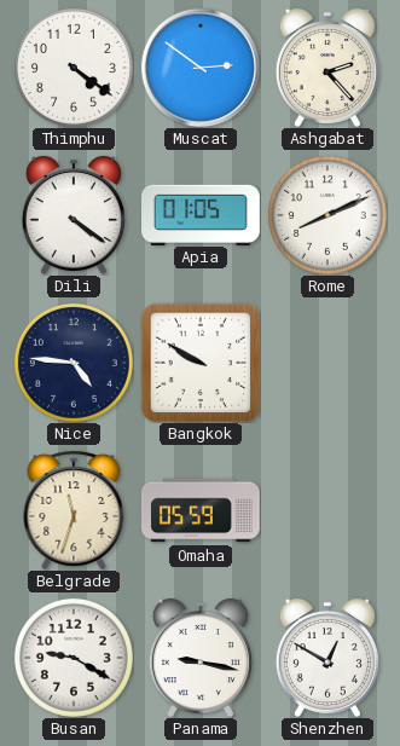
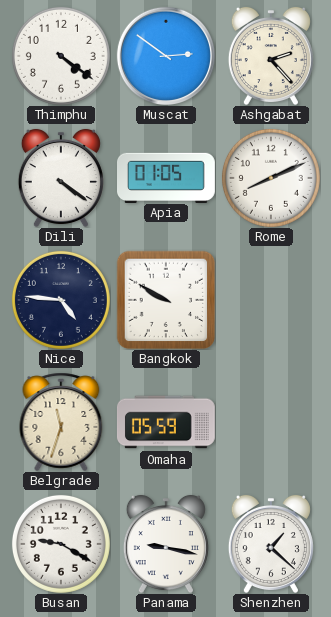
Shenzhen: 12:50 -> 1:22
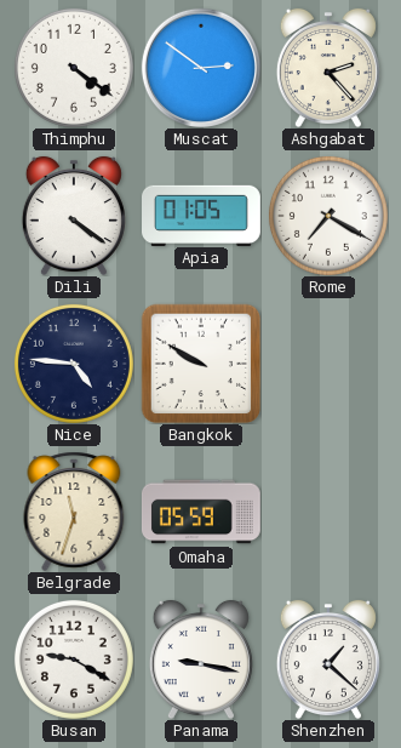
Rome: 8:11 -> 7:20
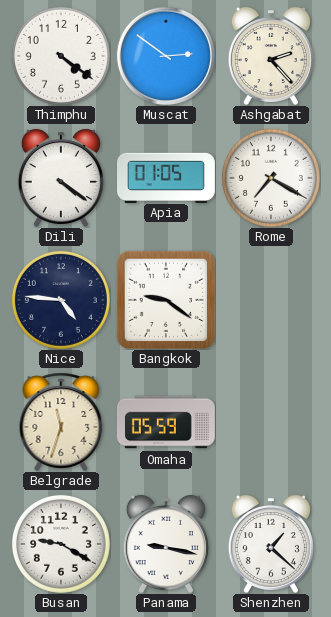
Bangkok: 9:50 -> 9:21
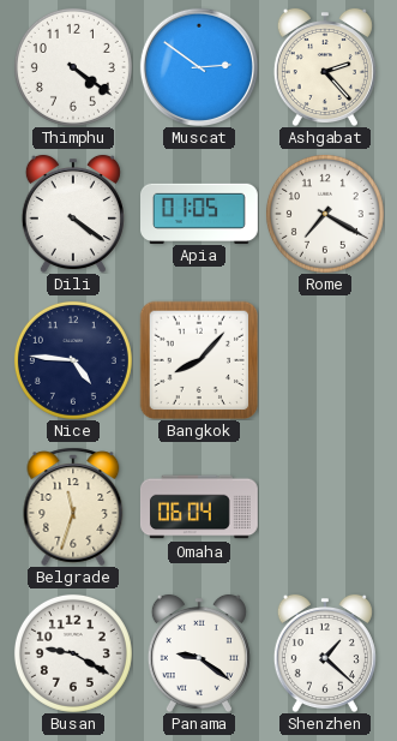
Bangkok: 9:21 -> 8:07
Omaha: 05:59 -> 06:04
Panama: 9:17 -> 9:21
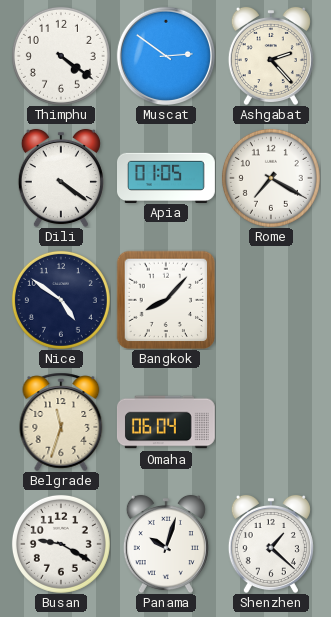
Nice: 4:46 -> 4:51
Panama: 9:21 -> 10:03
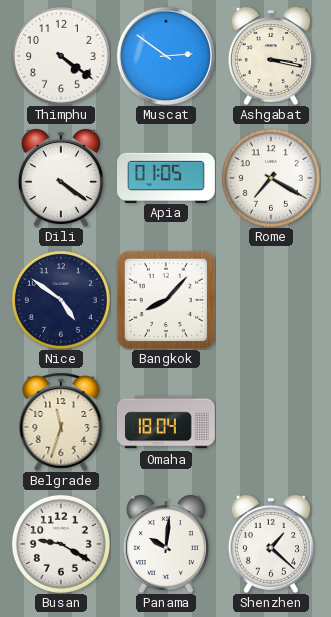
Ashgabat: 2:23 -> 3:17
Omaha: 06:04 -> 18:04
Panama: 10:03 -> 10:01
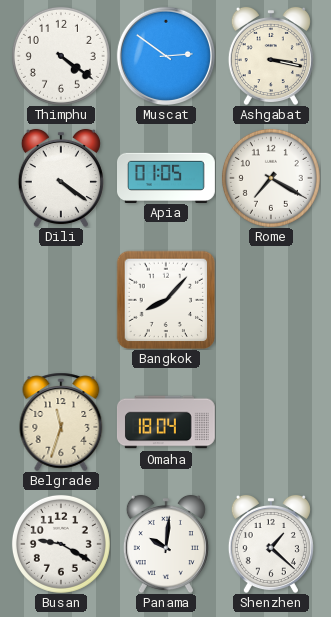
Nice: 4:51 -> none
